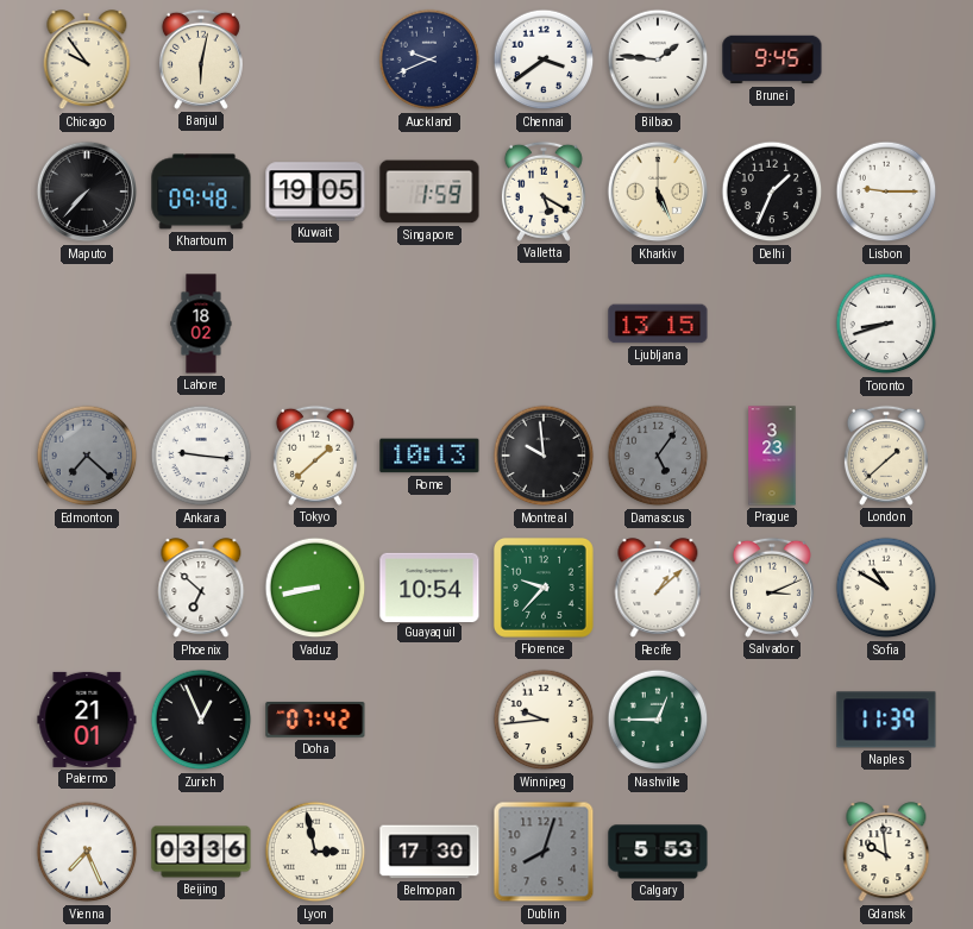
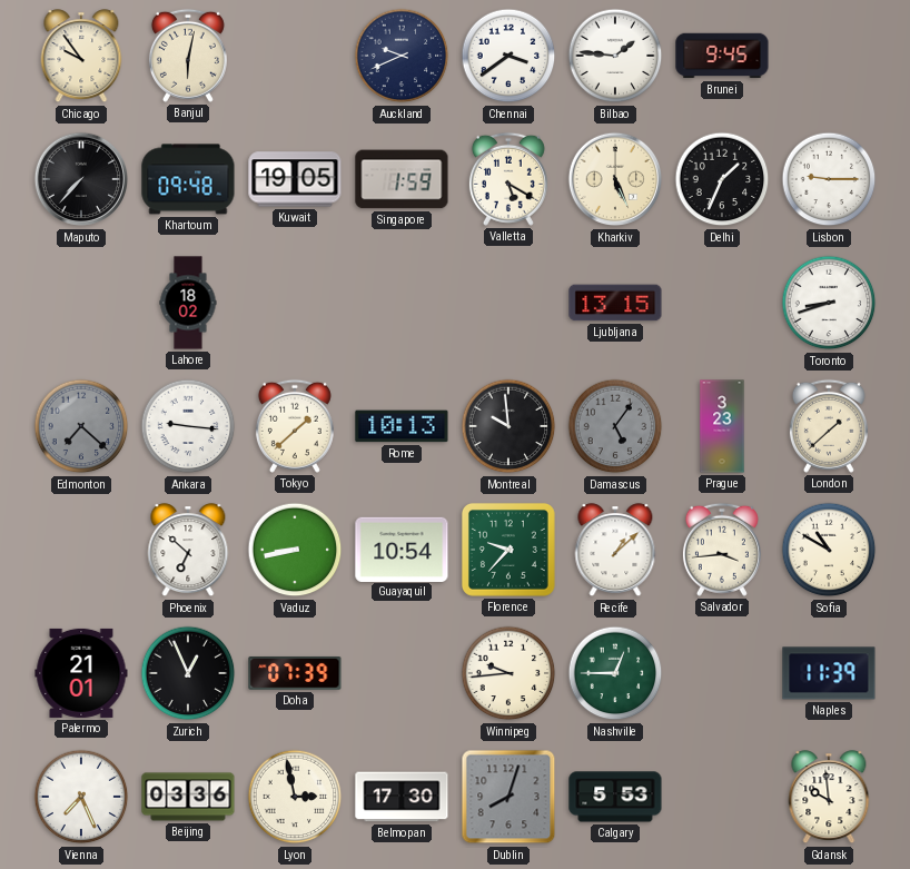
Salvador: 3:11 -> 3:44
Doha: 07:42 -> 07:39
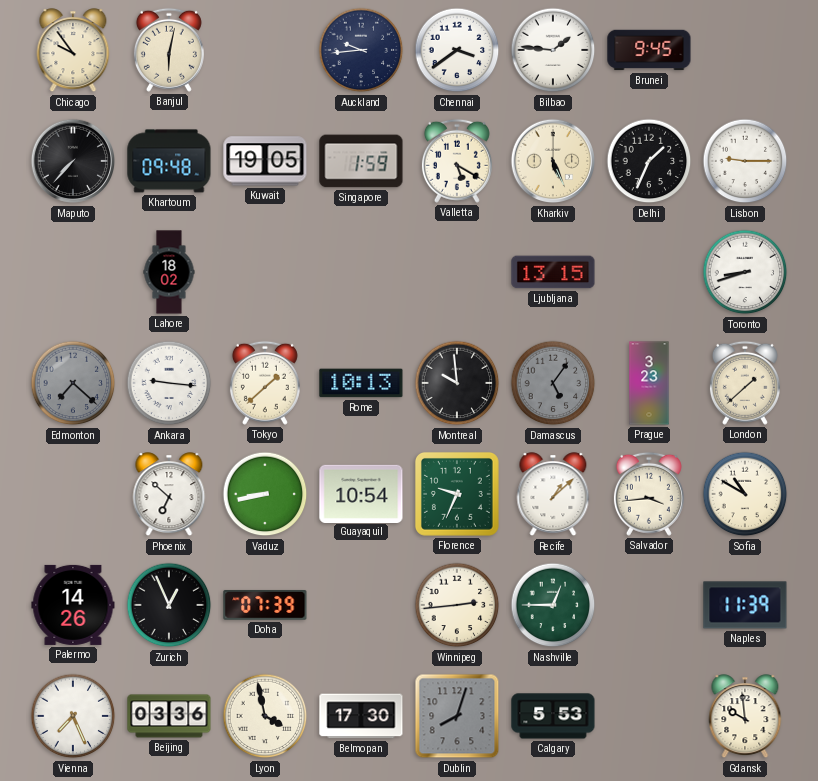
Auckland: 9:41 -> 9:44
Florence: 9:37 -> 9:34
Palermo: 21:01 -> 14:26
Winnipeg: 9:44 -> 2:44
Lyon: 2:58 -> 3:58
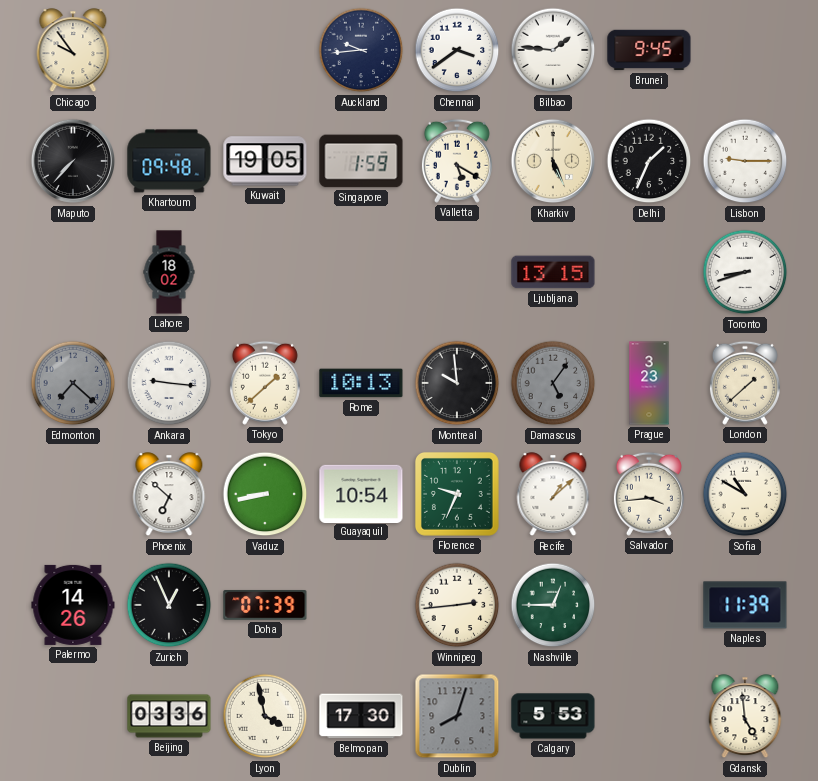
Banjul: 6:02 -> none
Vienna: 7:26 -> none
Gdansk: 9:59 -> 4:59
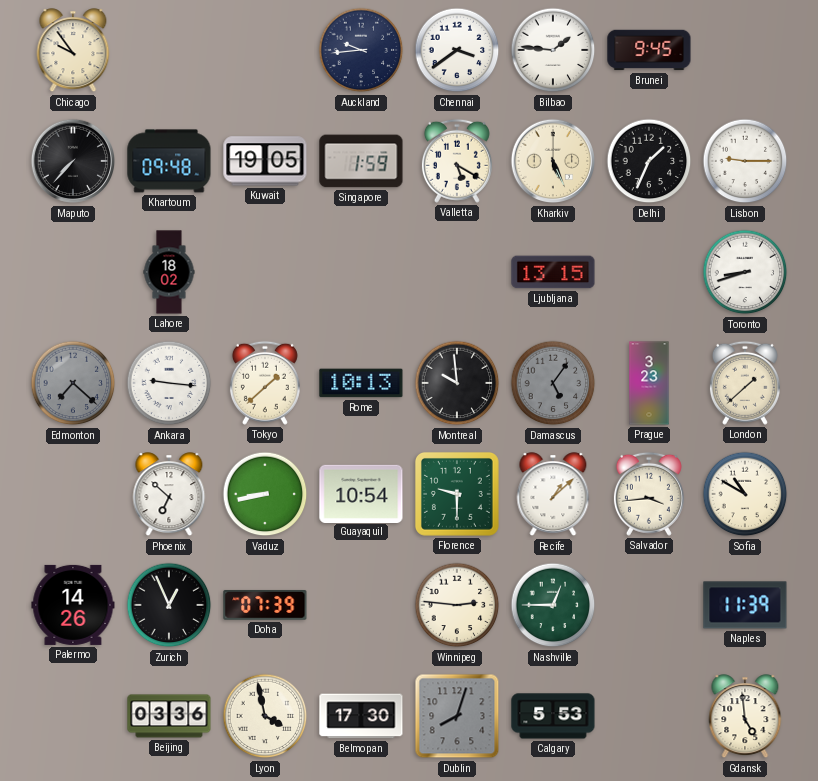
Florence: 9:34 -> 9:30
Winnipeg: 2:44 -> 2:46
